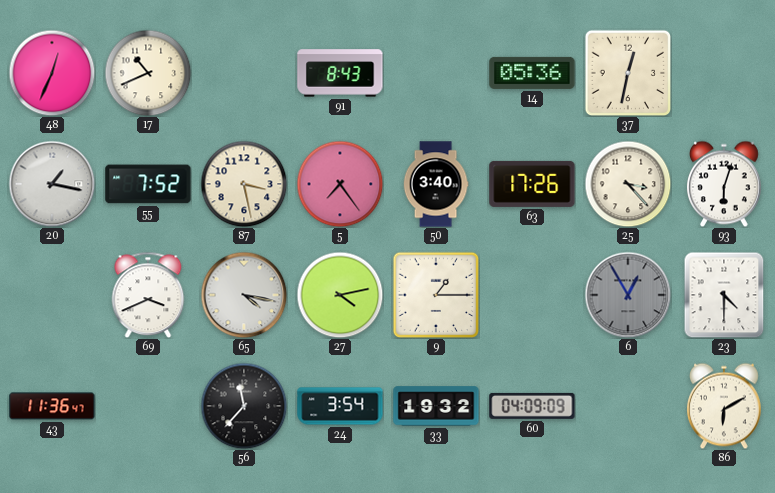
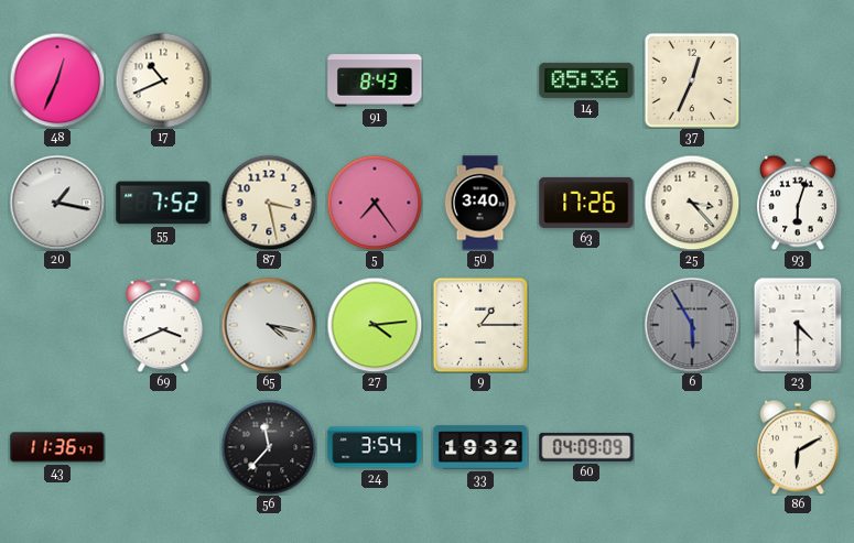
37: 12:32 -> 12:34
27: 4:13 -> 4:14
6: 12:55 -> 5:55
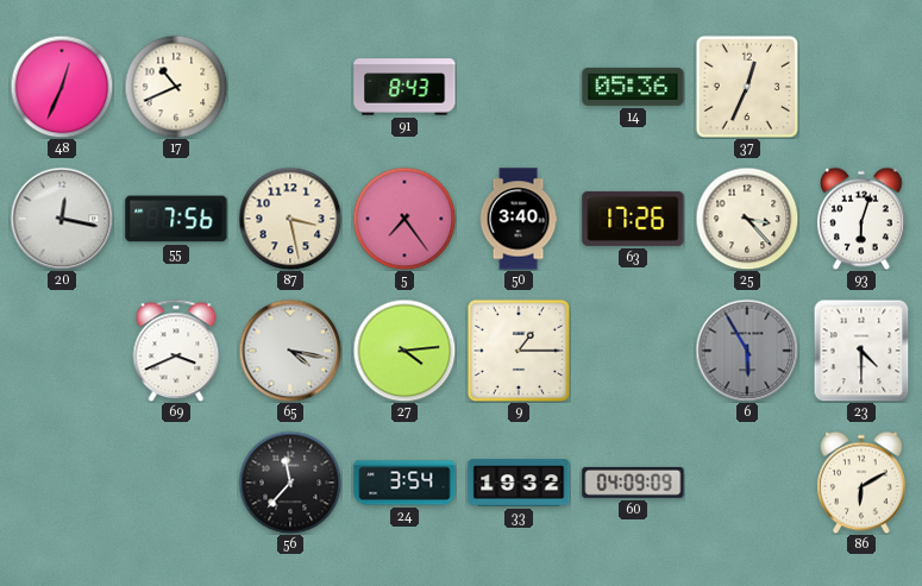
20: 1:17 -> 12:17
55: 7:52 -> 7:56
43: 11:36 -> none
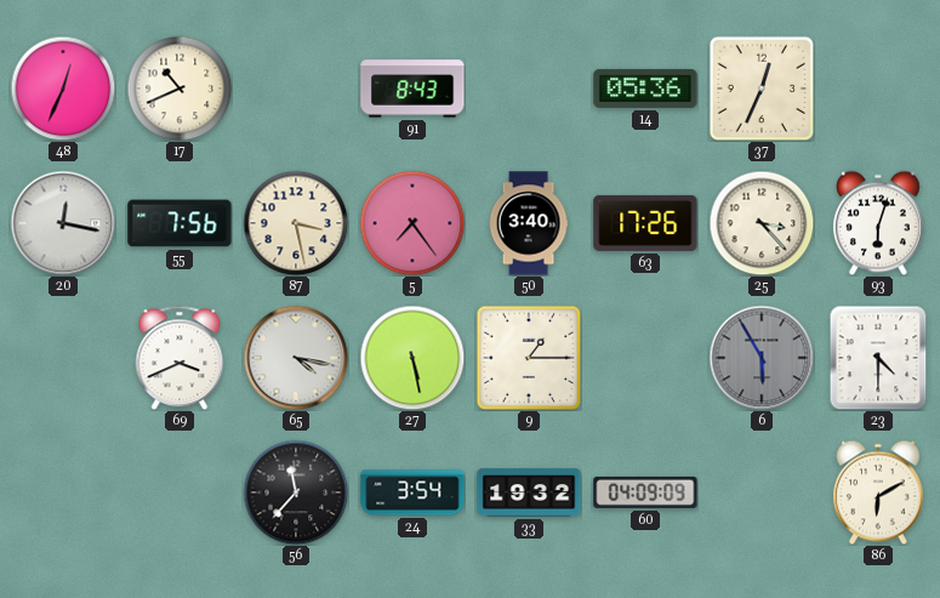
27: 4:14 -> 5:28
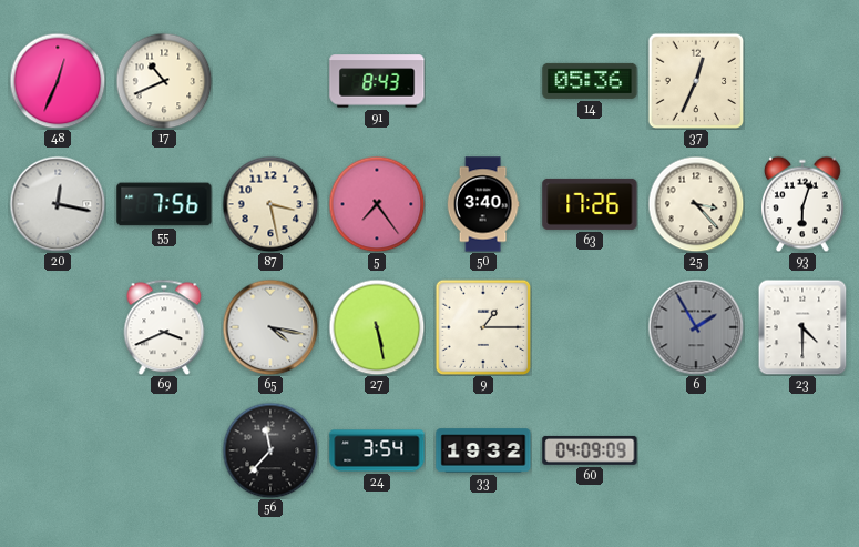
6: 5:55 -> 1:55
86: 6:10 -> none
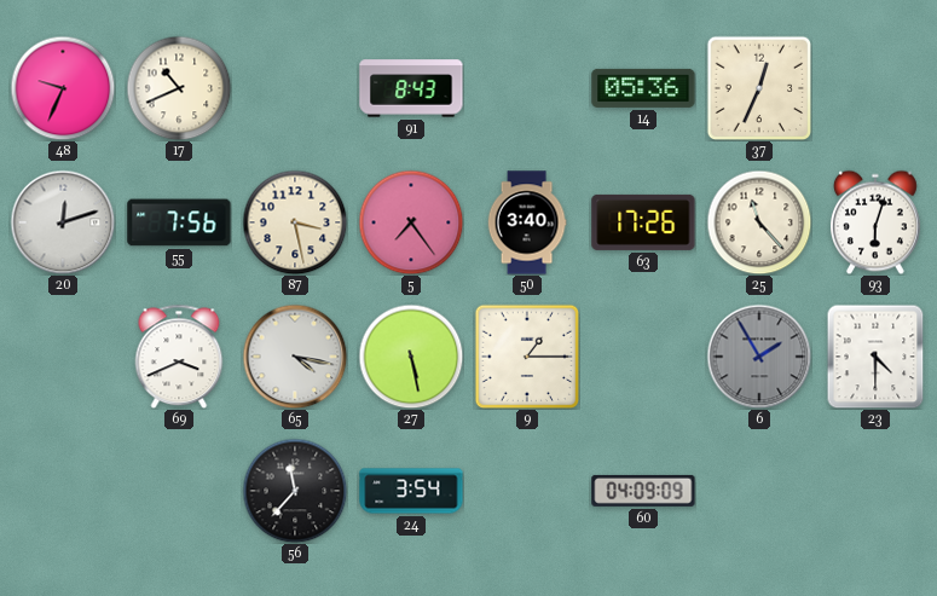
48: 12:34 -> 9:34
20: 12:17 -> 12:12
25: 3:23 -> 11:23
33: 19:32 -> none
